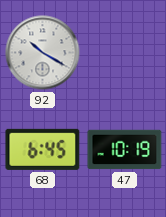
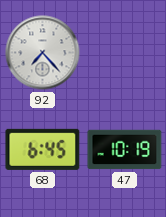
92: 10:20 -> 7:23
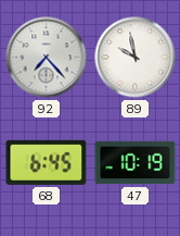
89: none -> 9:58
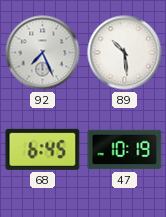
92: 7:23 -> 7:26
89: 9:58 -> 10:29
